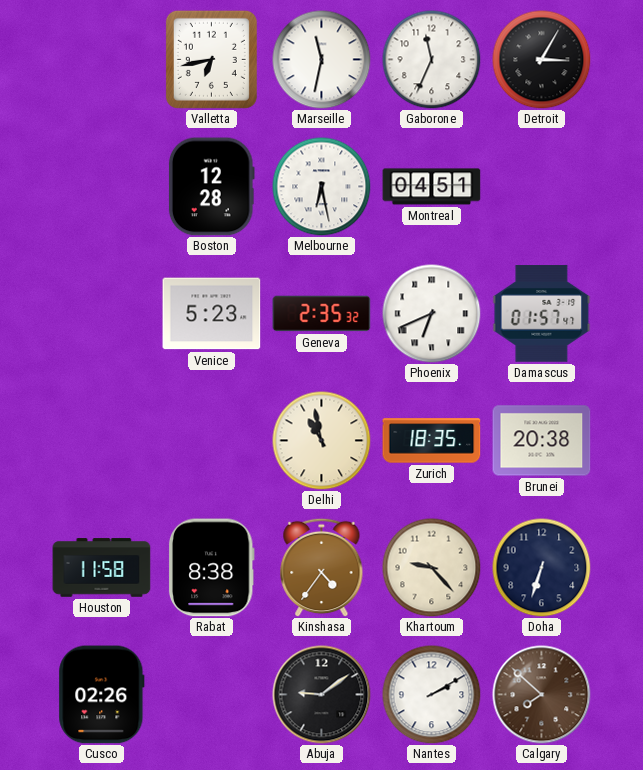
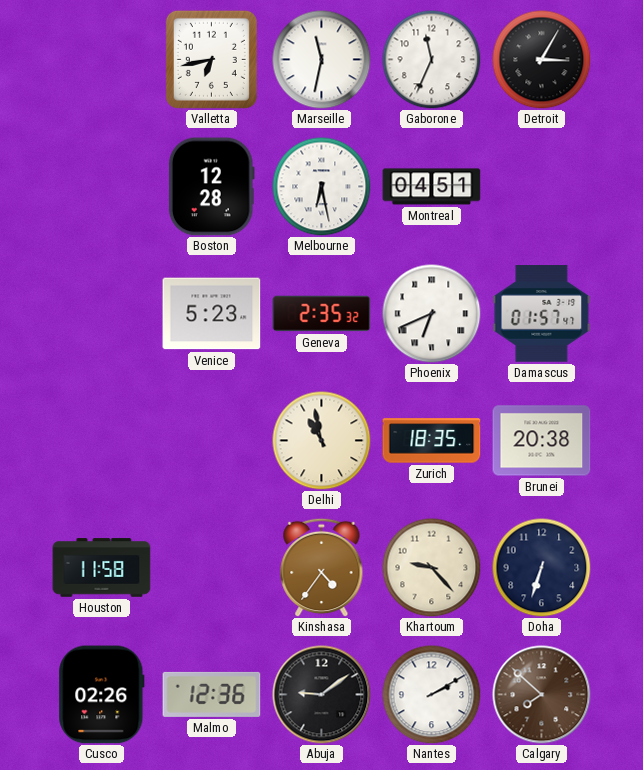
Rabat: 8:38 -> none
Malmo: none -> 12:36
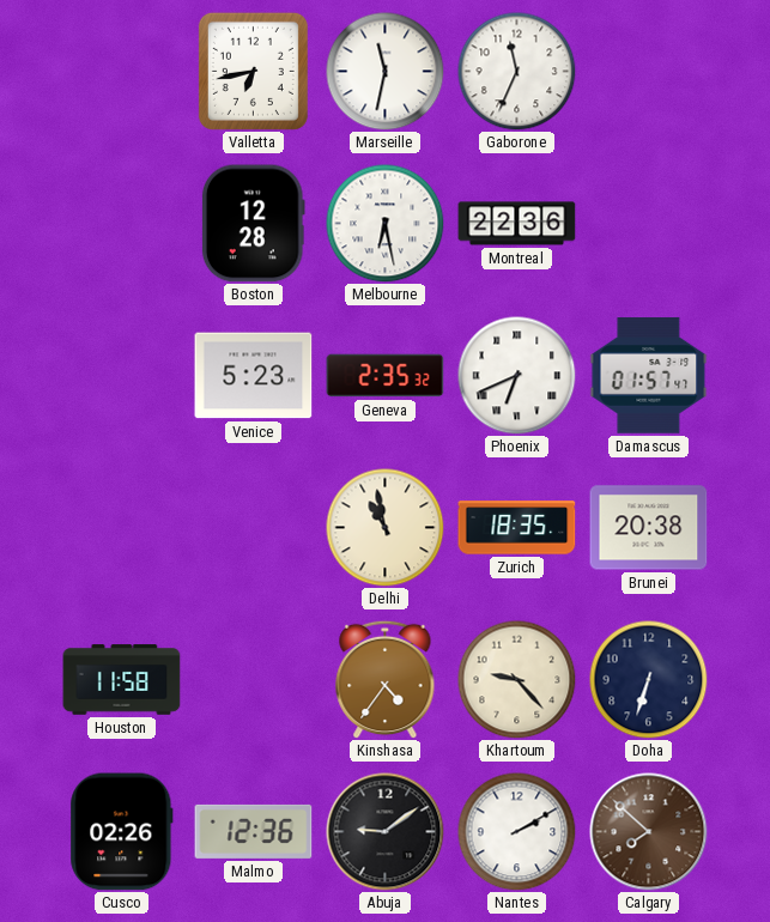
Detroit: 3:05 -> none
Montreal: 04:51 -> 22:36
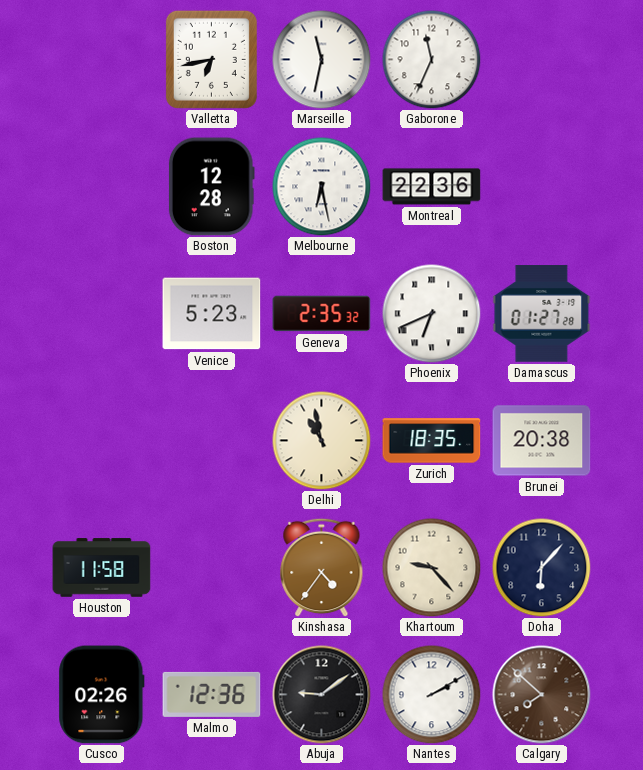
Damascus: 01:57 -> 01:27
Doha: 6:33 -> 6:07
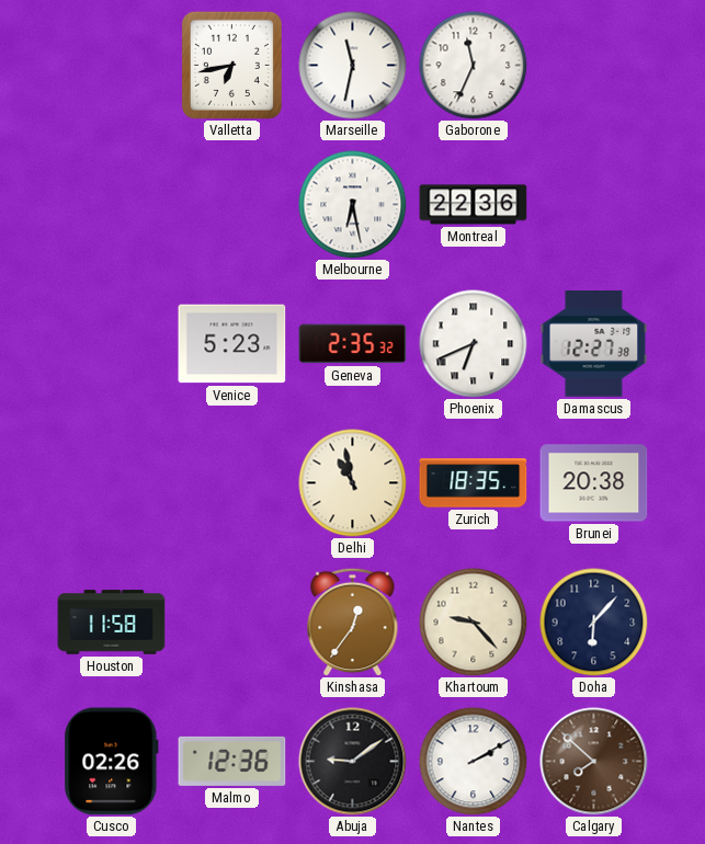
Boston: 12:28 -> none
Damascus: 01:27 -> 12:27
Kinshasa: 4:36 -> 12:36
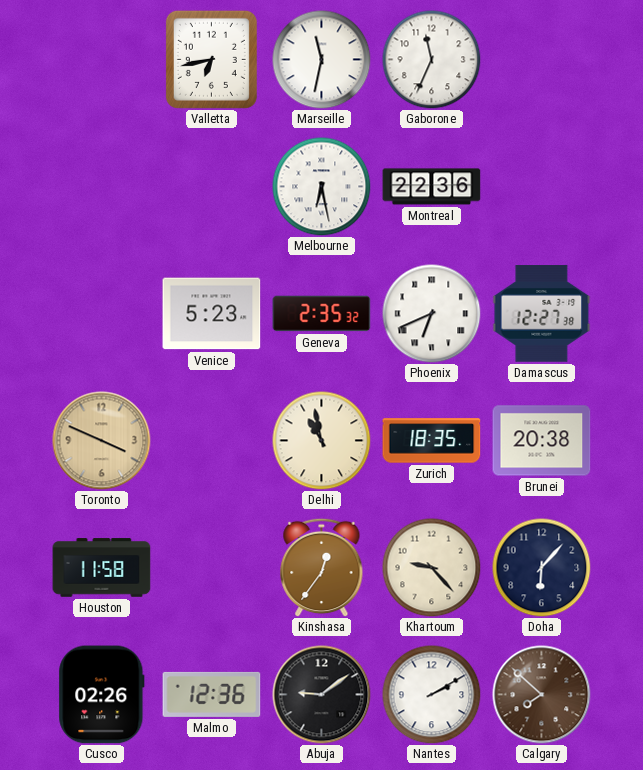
Toronto: none -> 3:49
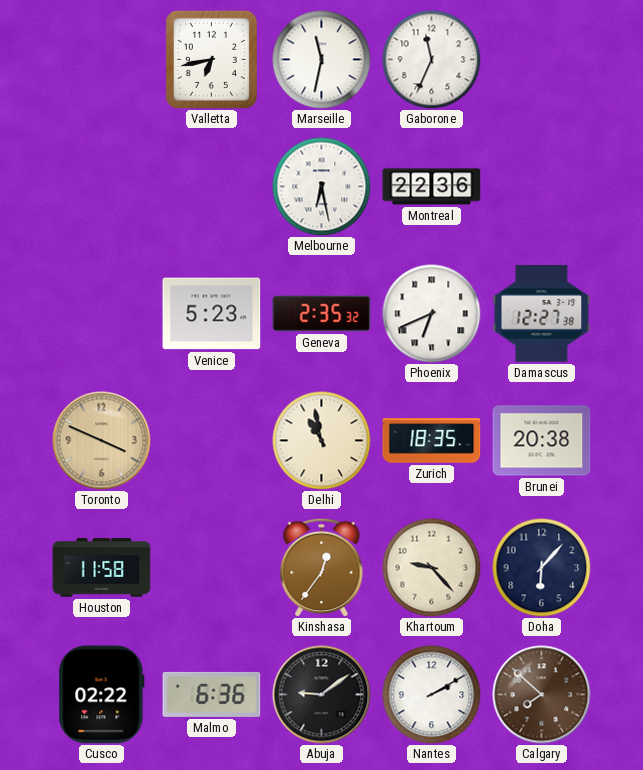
Cusco: 02:26 -> 02:22
Malmo: 12:36 -> 6:36
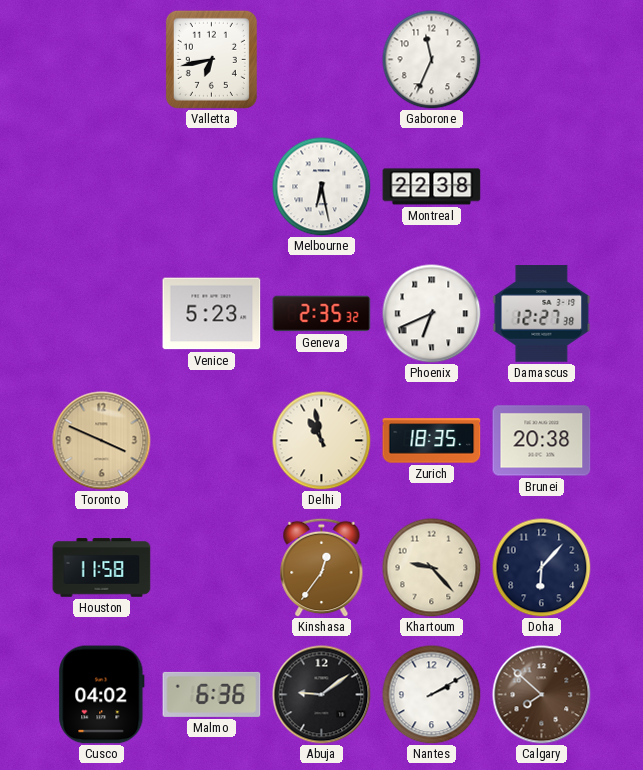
Marseille: 11:32 -> none
Montreal: 22:36 -> 22:38
Cusco: 02:22 -> 04:02
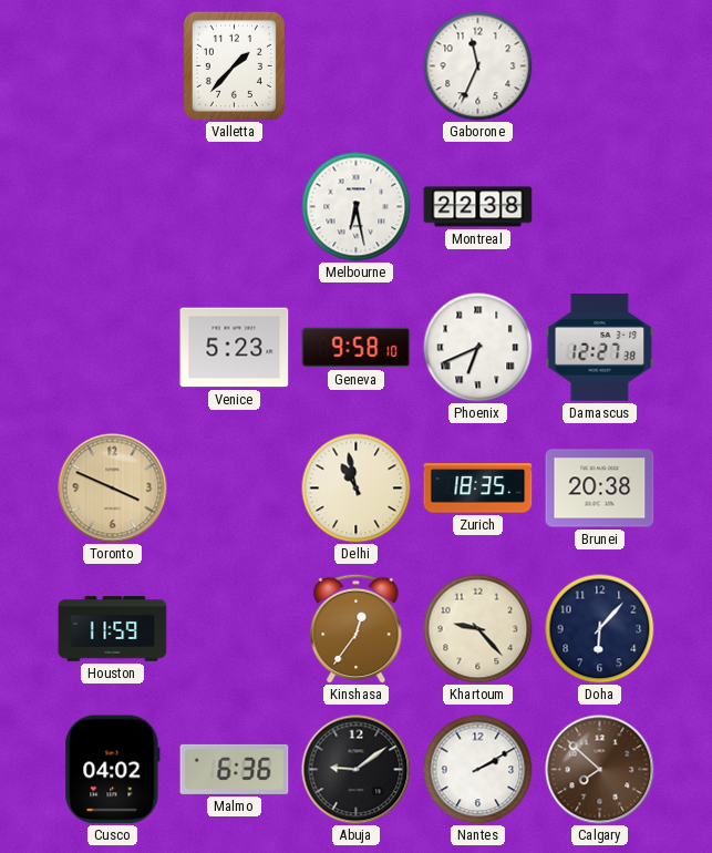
Valletta: 6:43 -> 1:37
Geneva: 2:35 -> 9:58
Houston: 11:58 -> 11:59
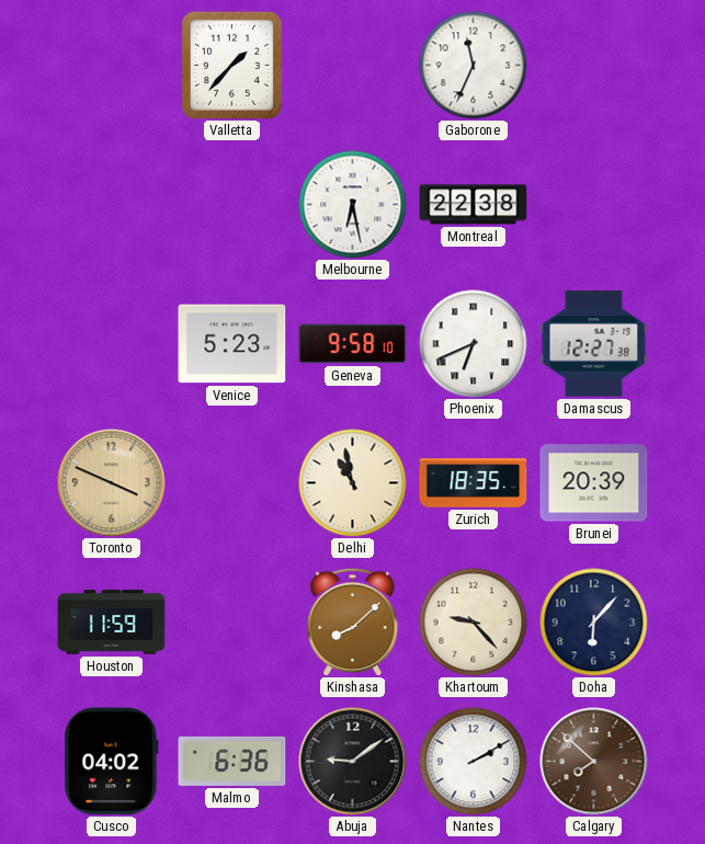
Brunei: 20:38 -> 20:39
Kinshasa: 12:36 -> 8:08
